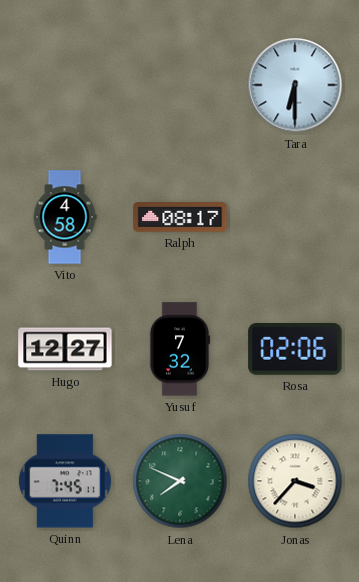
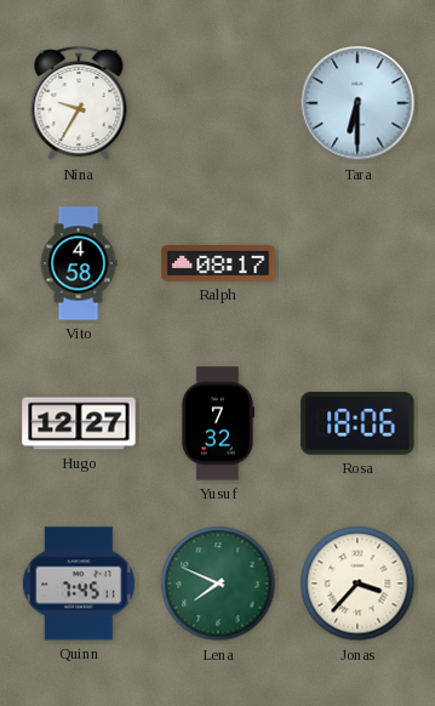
Nina: none -> 9:35
Rosa: 02:06 -> 18:06
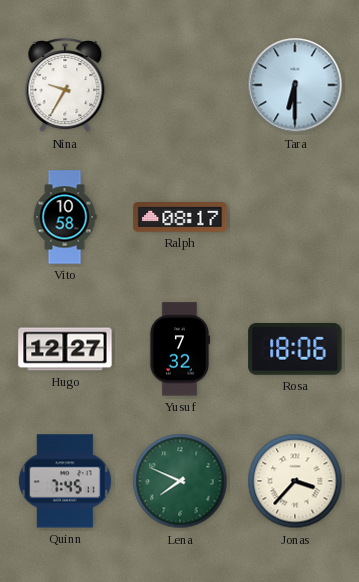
Vito: 4:58 -> 10:58
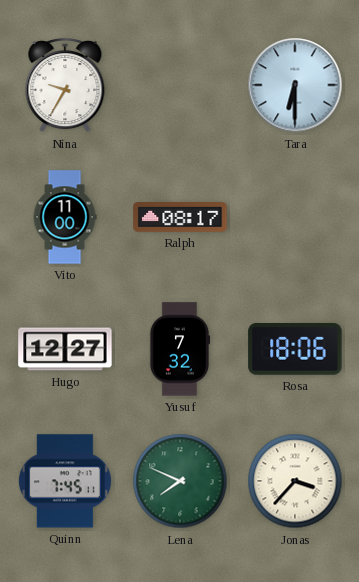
Vito: 10:58 -> 11:00
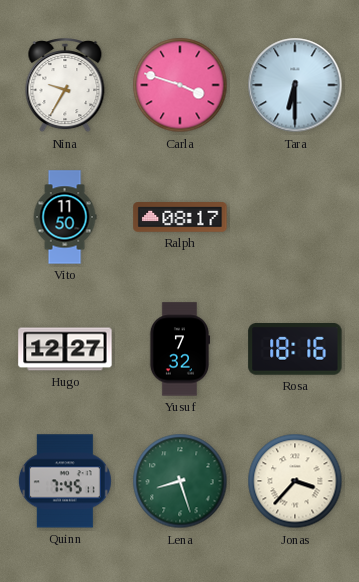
Carla: none -> 3:48
Vito: 11:00 -> 11:50
Rosa: 18:06 -> 18:16
Lena: 7:49 -> 8:27
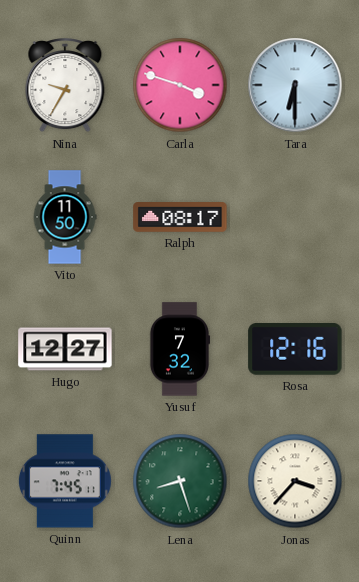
Rosa: 18:16 -> 12:16
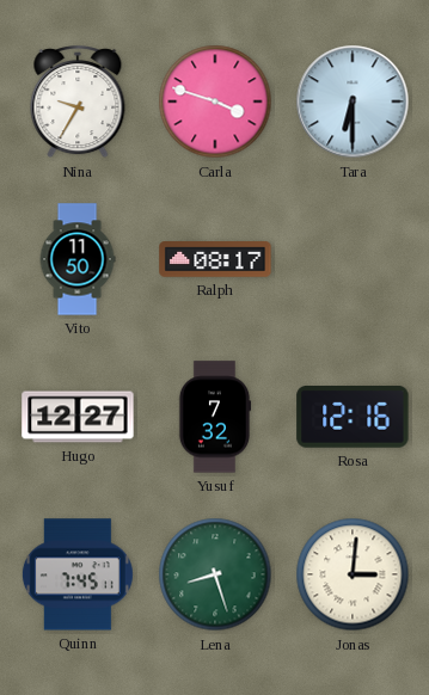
Jonas: 3:37 -> 3:01
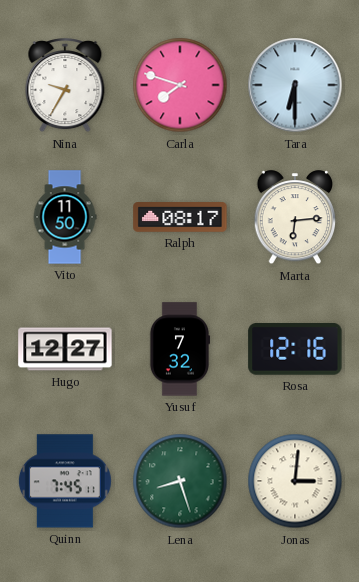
Carla: 3:48 -> 7:48
Marta: none -> 6:14
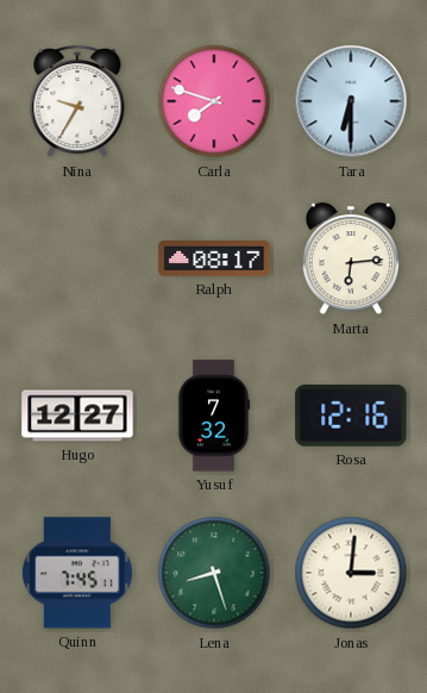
Vito: 11:50 -> none
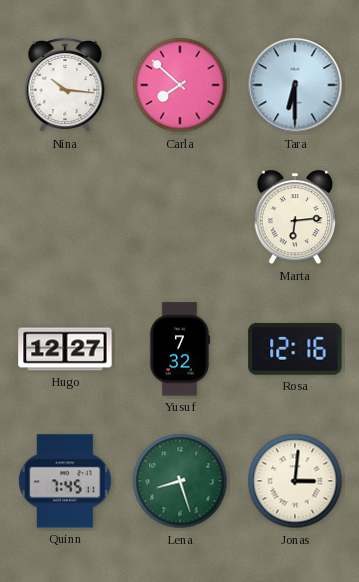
Nina: 9:35 -> 10:16
Carla: 7:48 -> 7:52
Ralph: 08:17 -> none
